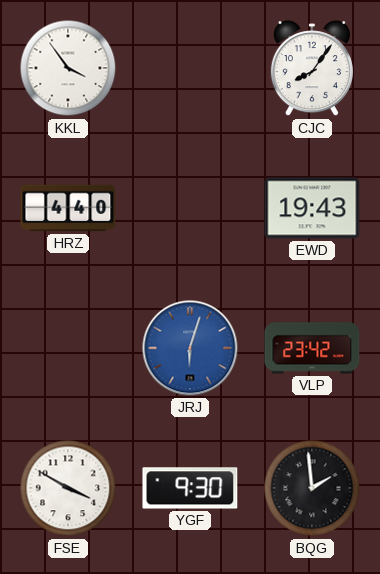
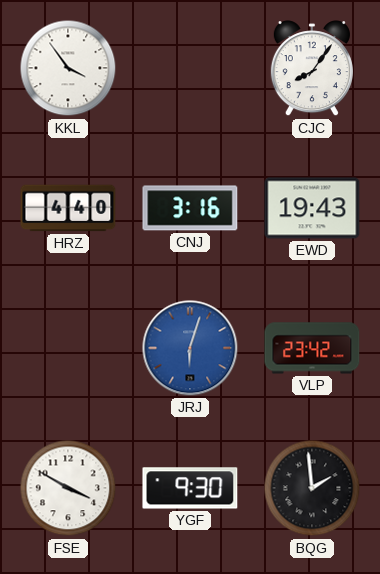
CNJ: none -> 3:16
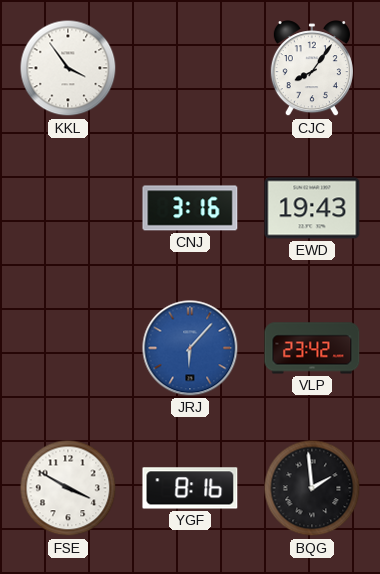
HRZ: 4:40 -> none
JRJ: 6:03 -> 6:07
YGF: 9:30 -> 8:16
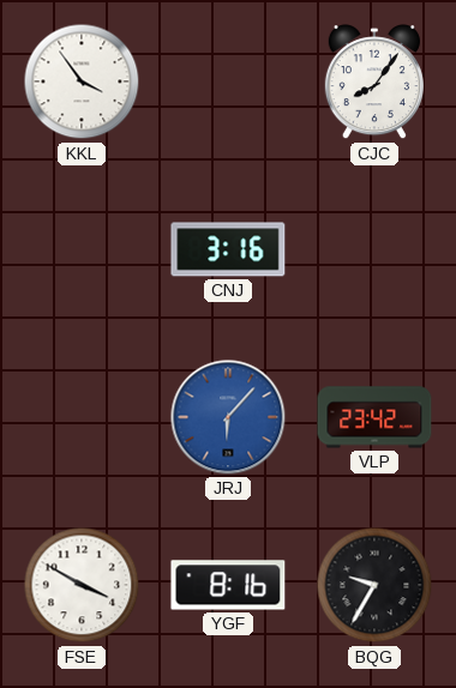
EWD: 19:43 -> none
BQG: 1:59 -> 9:35
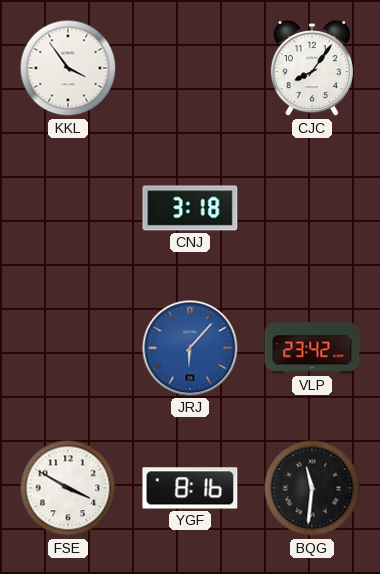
CNJ: 3:16 -> 3:18
BQG: 9:35 -> 11:31
